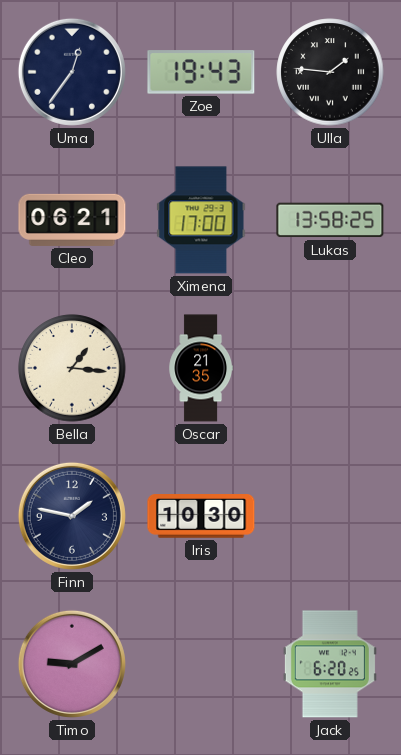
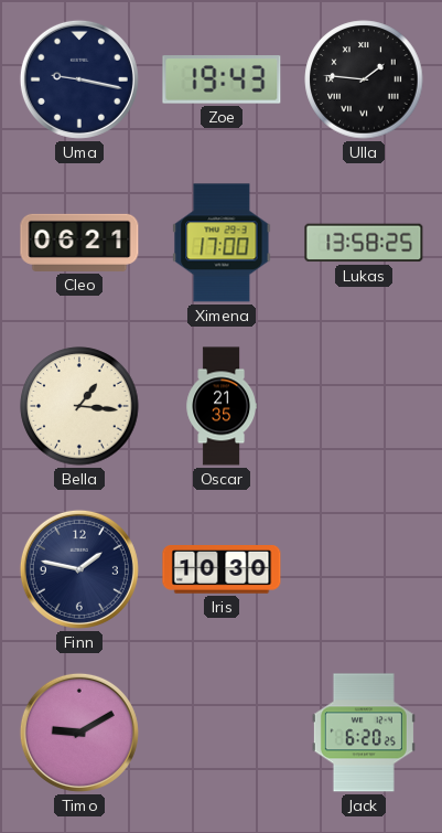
Uma: 12:36 -> 9:17
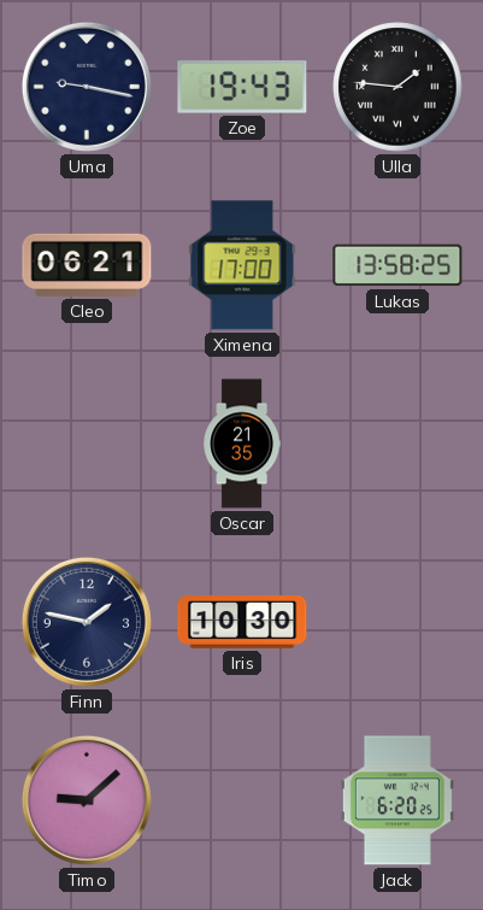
Bella: 1:16 -> none
Timo: 9:10 -> 9:08
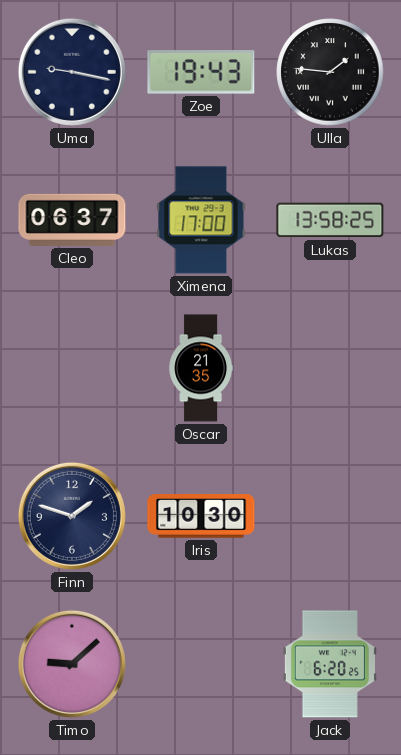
Cleo: 06:21 -> 06:37
Finn: 1:47 -> 1:48
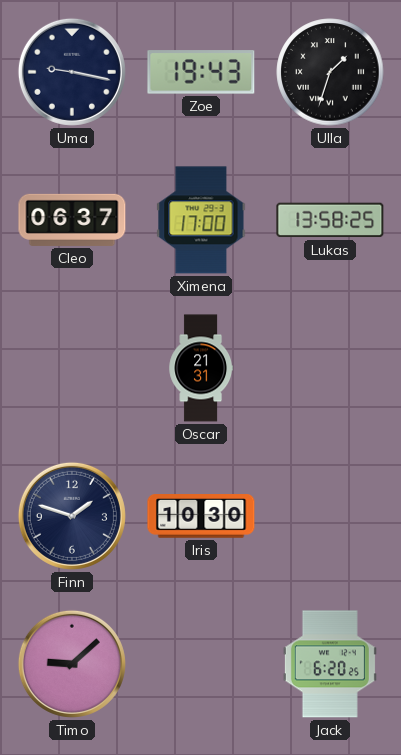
Ulla: 1:46 -> 1:33
Oscar: 21:35 -> 21:31
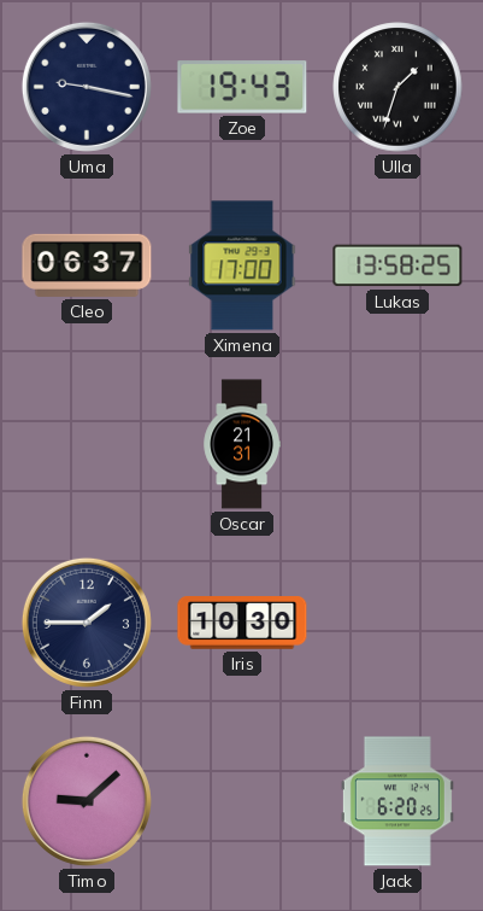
Finn: 1:48 -> 1:45
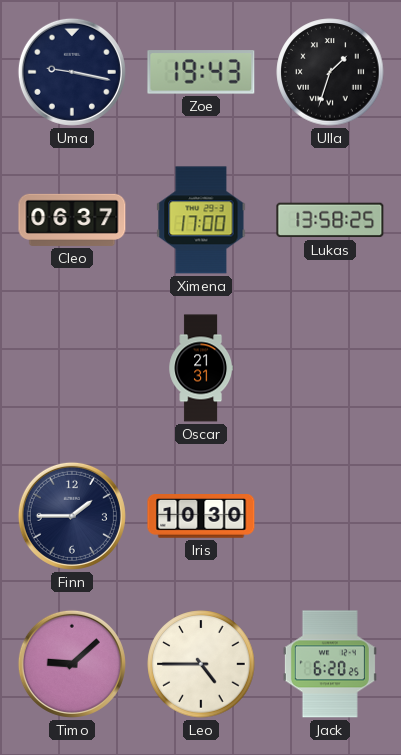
Leo: none -> 4:45
